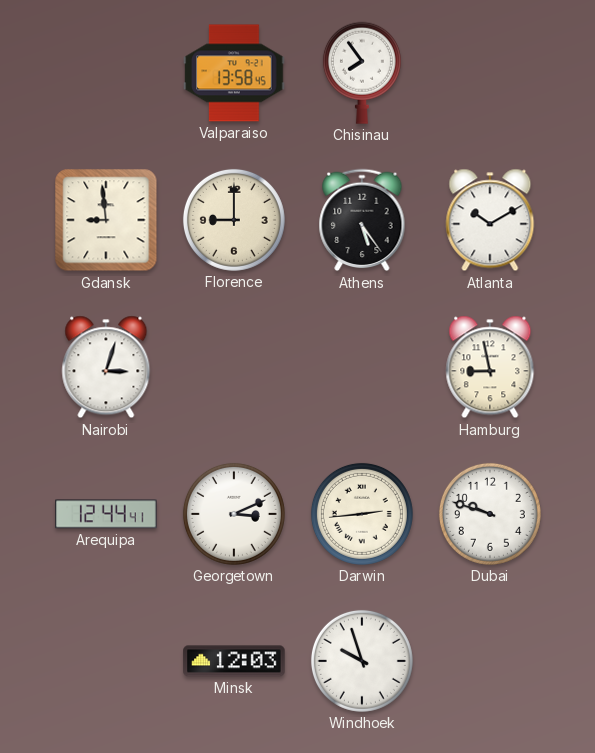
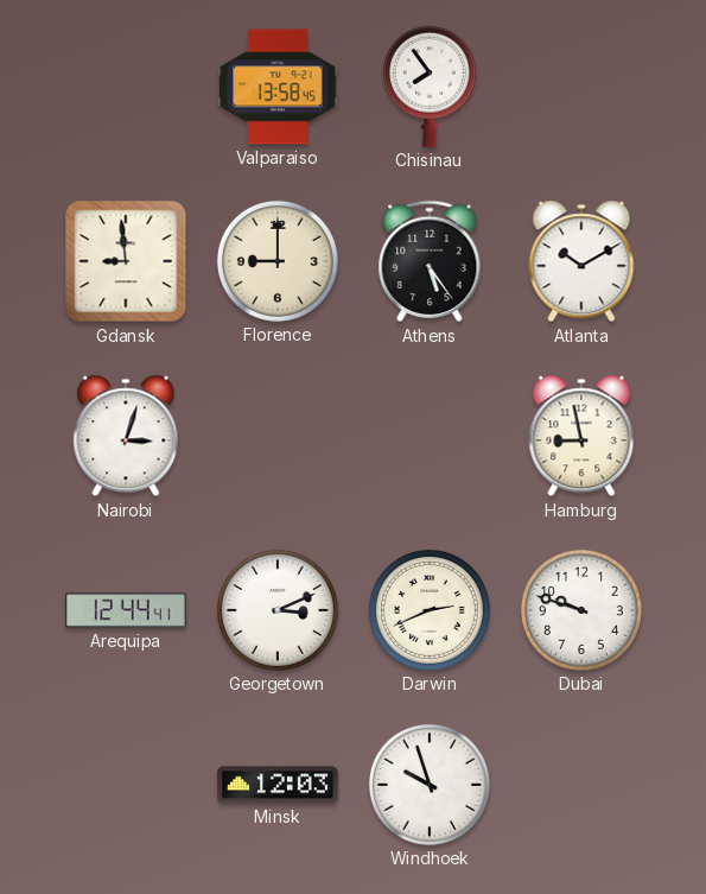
Darwin: 2:44 -> 2:41
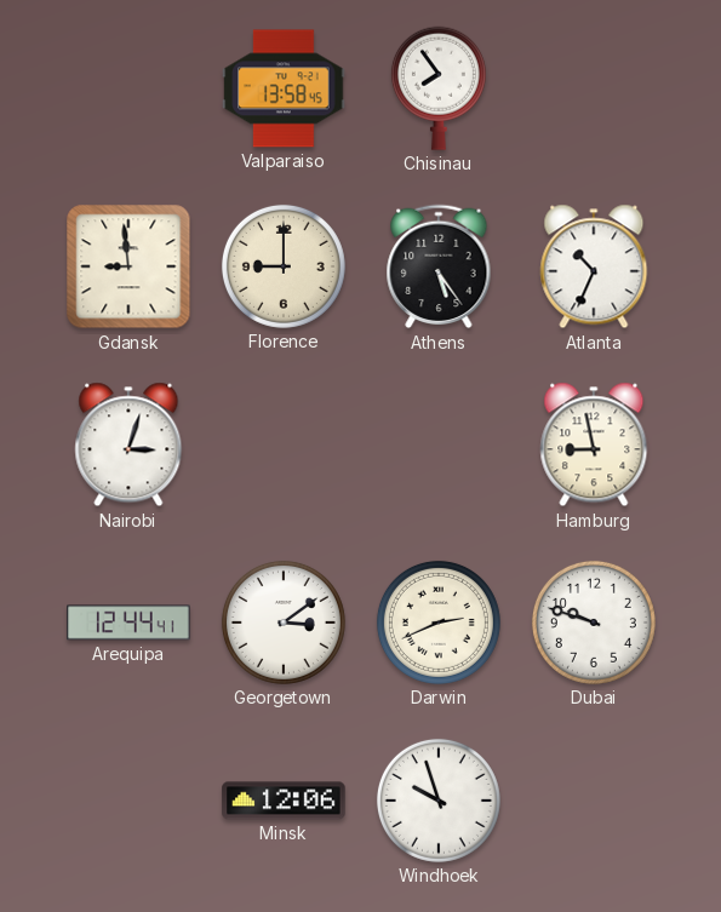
Atlanta: 10:10 -> 10:34
Georgetown: 3:11 -> 3:09
Minsk: 12:03 -> 12:06
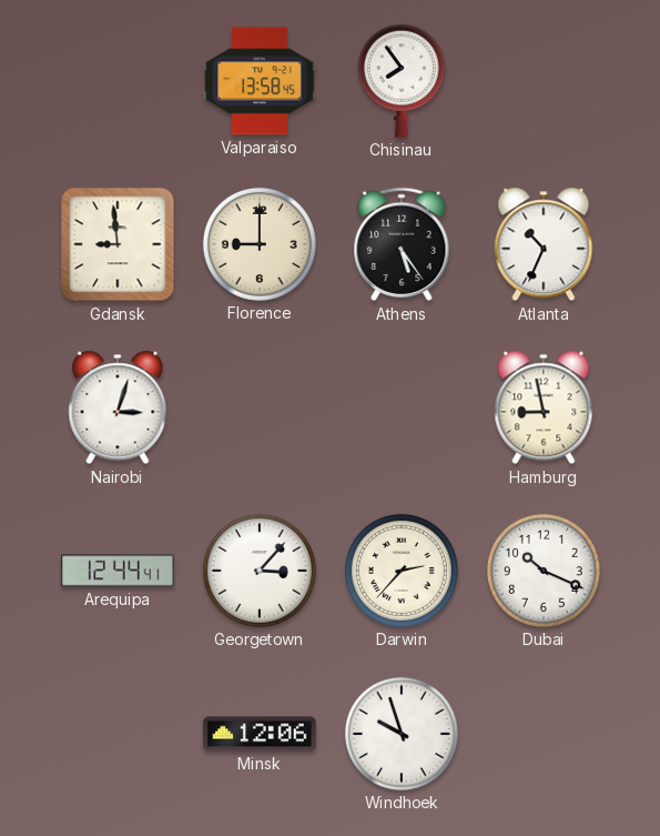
Georgetown: 3:09 -> 3:07
Darwin: 2:41 -> 2:37
Dubai: 9:48 -> 10:19
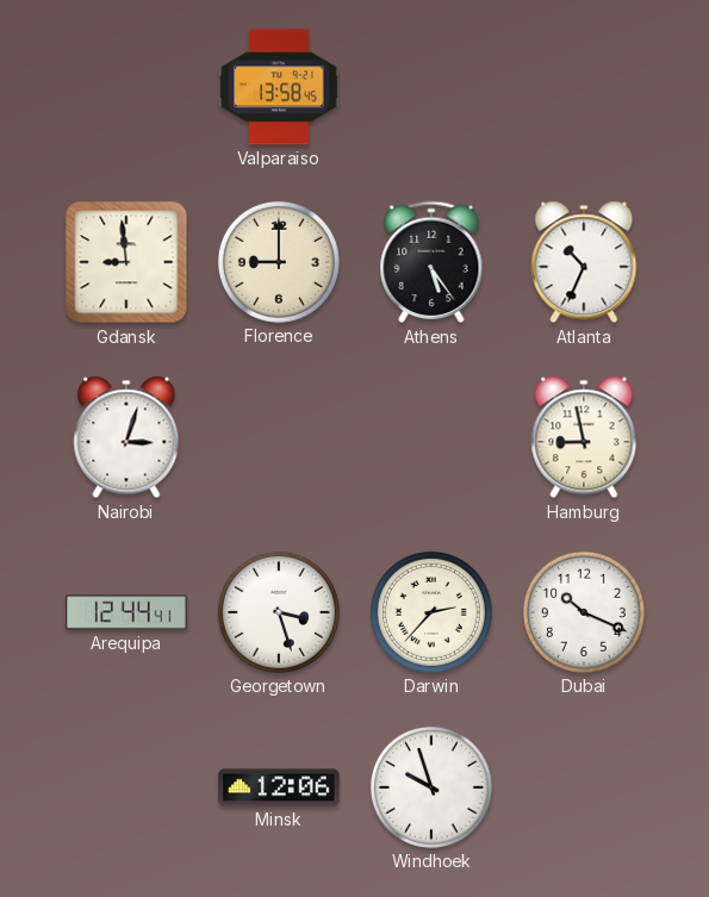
Chisinau: 7:54 -> none
Georgetown: 3:07 -> 3:27
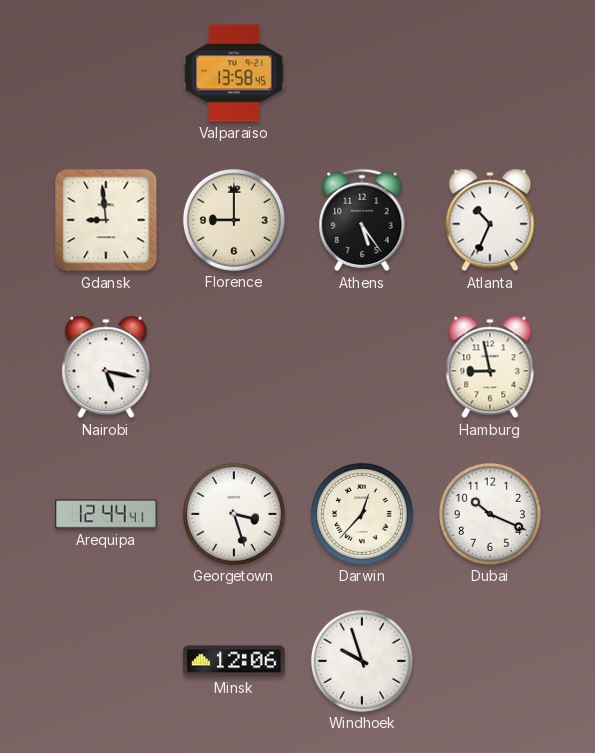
Nairobi: 3:03 -> 5:17
Darwin: 2:37 -> 12:37
